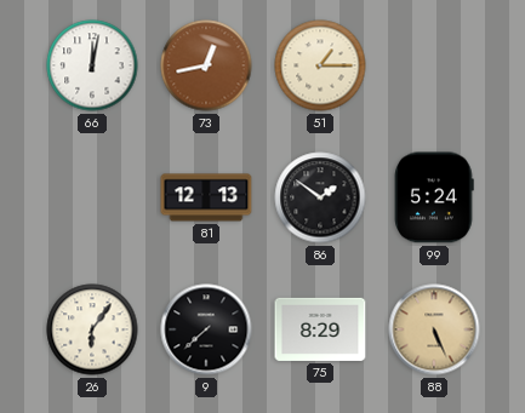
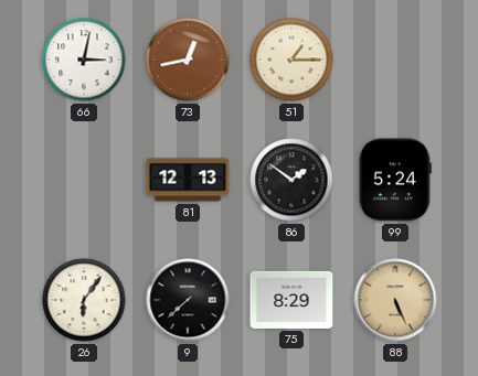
66: 12:02 -> 3:02
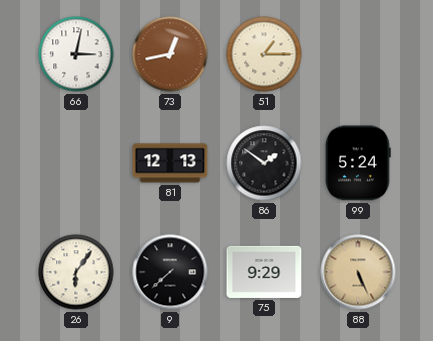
75: 8:29 -> 9:29
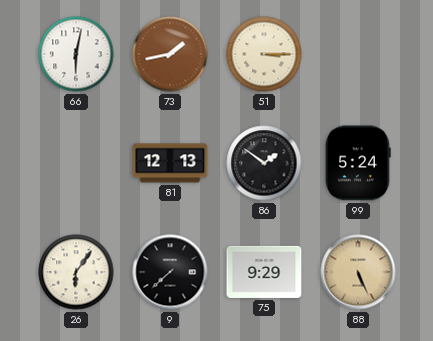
66: 3:02 -> 6:02
73: 12:43 -> 1:43
51: 1:15 -> 3:15
